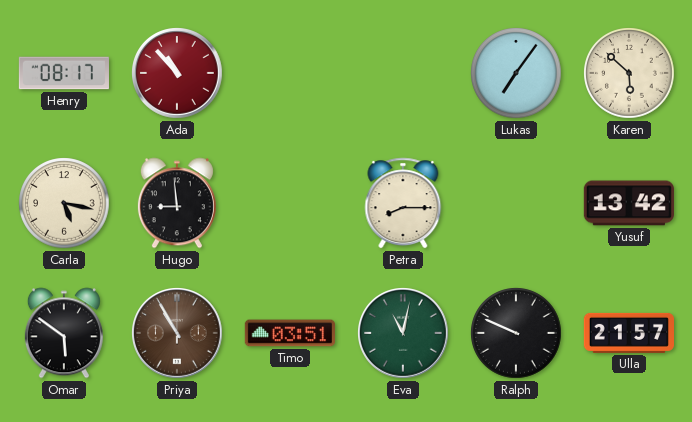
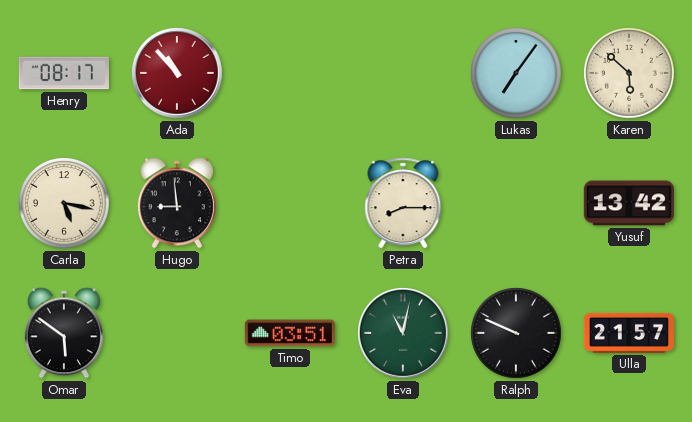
Priya: 10:55 -> none
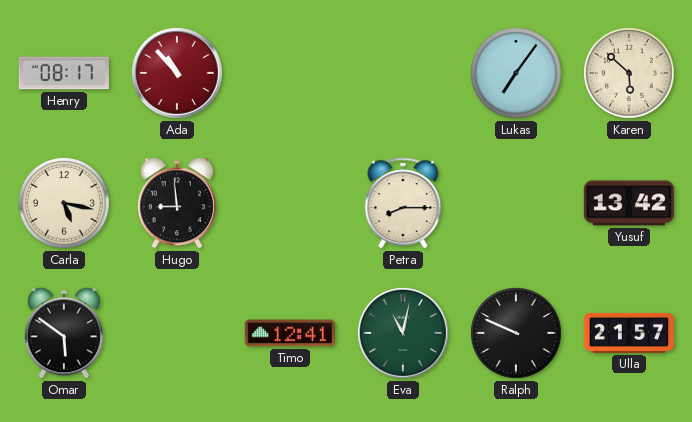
Timo: 03:51 -> 12:41
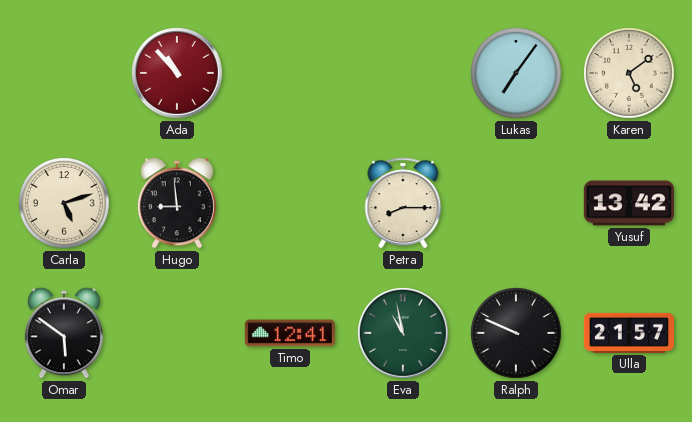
Henry: 08:17 -> none
Karen: 5:52 -> 5:09
Carla: 5:17 -> 5:12
Eva: 11:02 -> 10:58
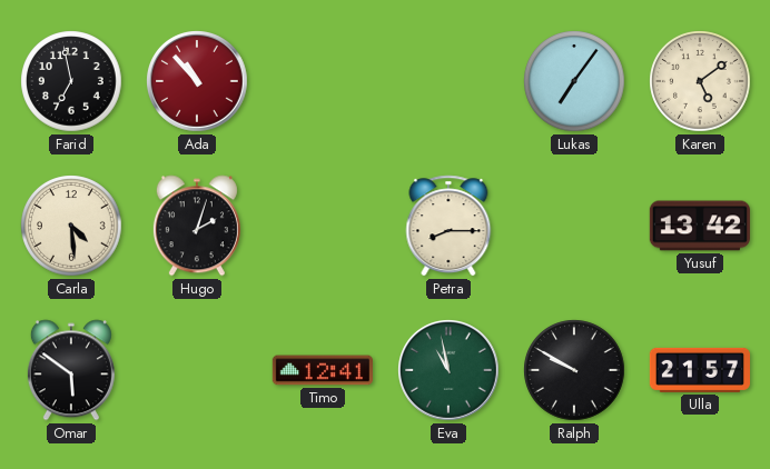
Farid: none -> 6:58
Carla: 5:12 -> 4:29
Hugo: 8:59 -> 2:03
Ralph: 9:49 -> 9:50
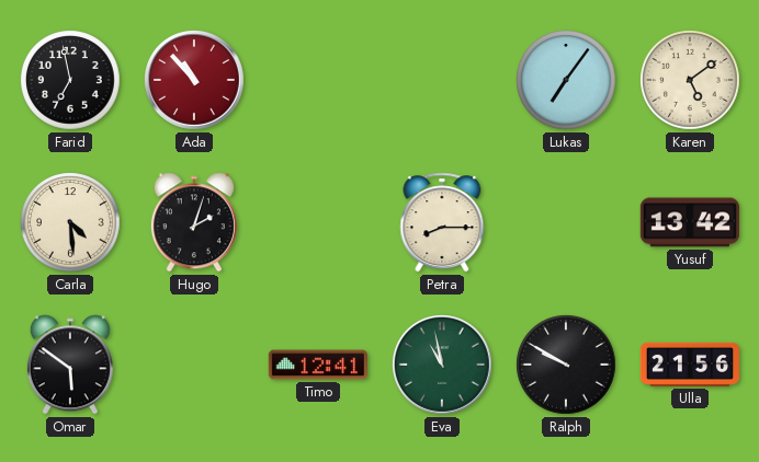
Ulla: 21:57 -> 21:56
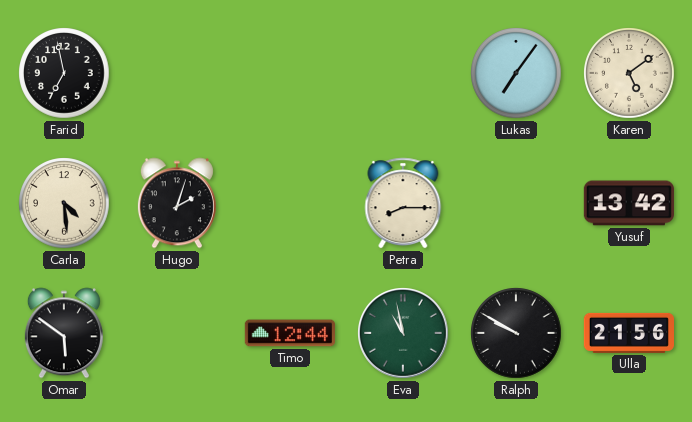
Ada: 10:53 -> none
Timo: 12:41 -> 12:44
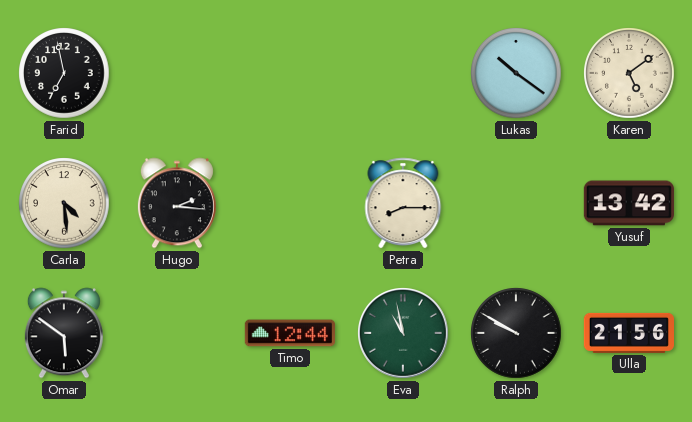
Lukas: 7:06 -> 10:21
Hugo: 2:03 -> 2:16
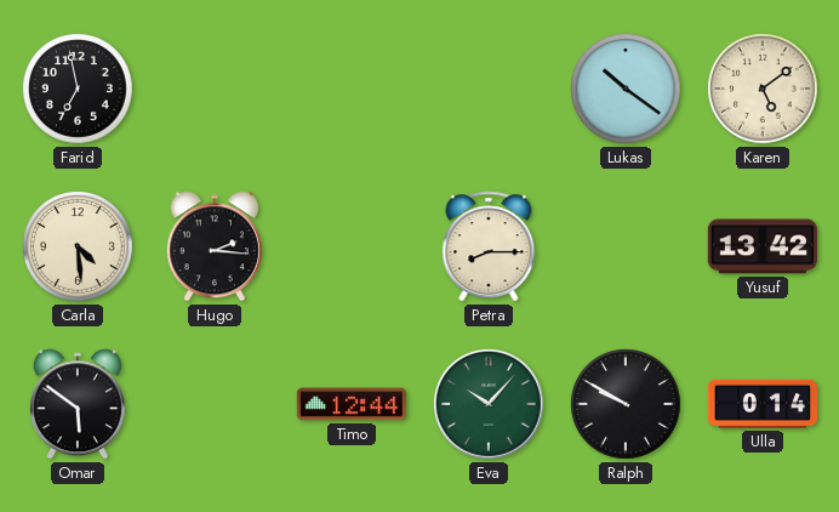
Eva: 10:58 -> 10:07
Ulla: 21:56 -> 0:14
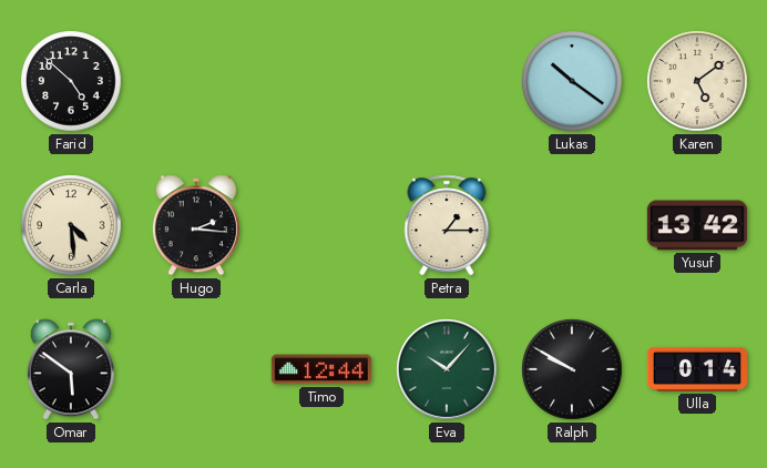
Farid: 6:58 -> 4:52
Petra: 8:15 -> 1:15
